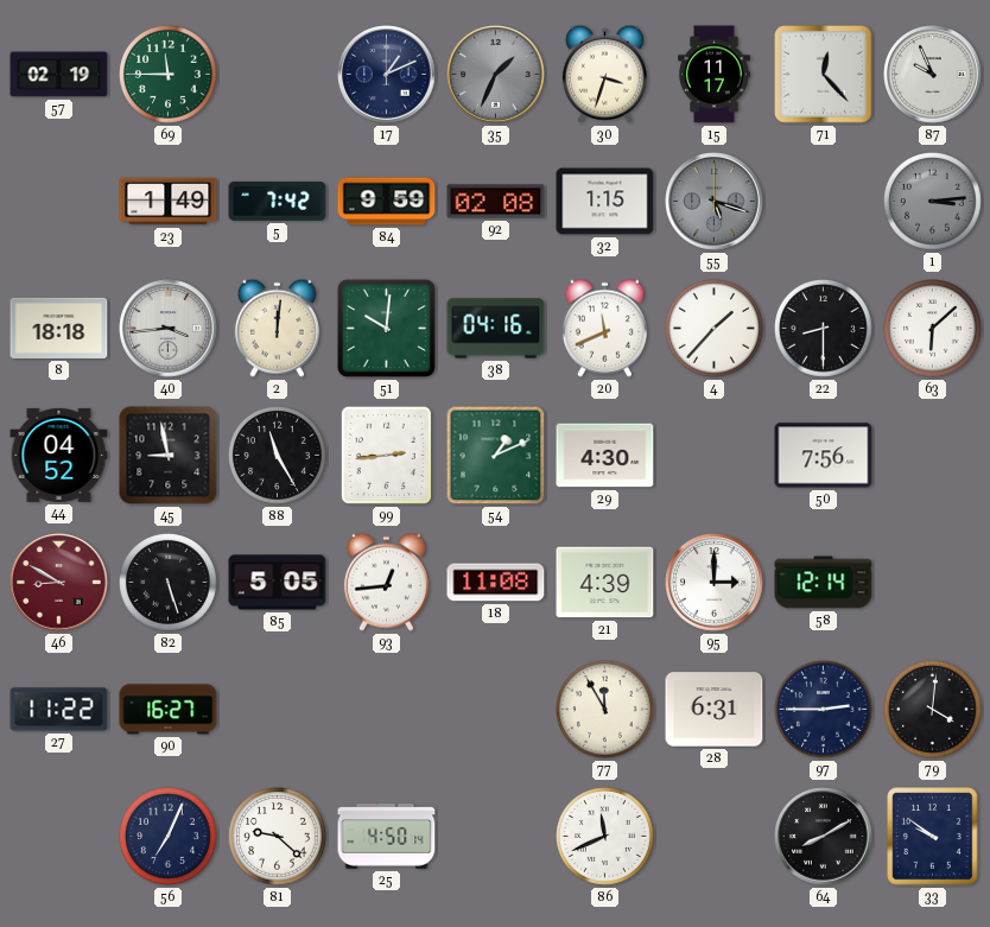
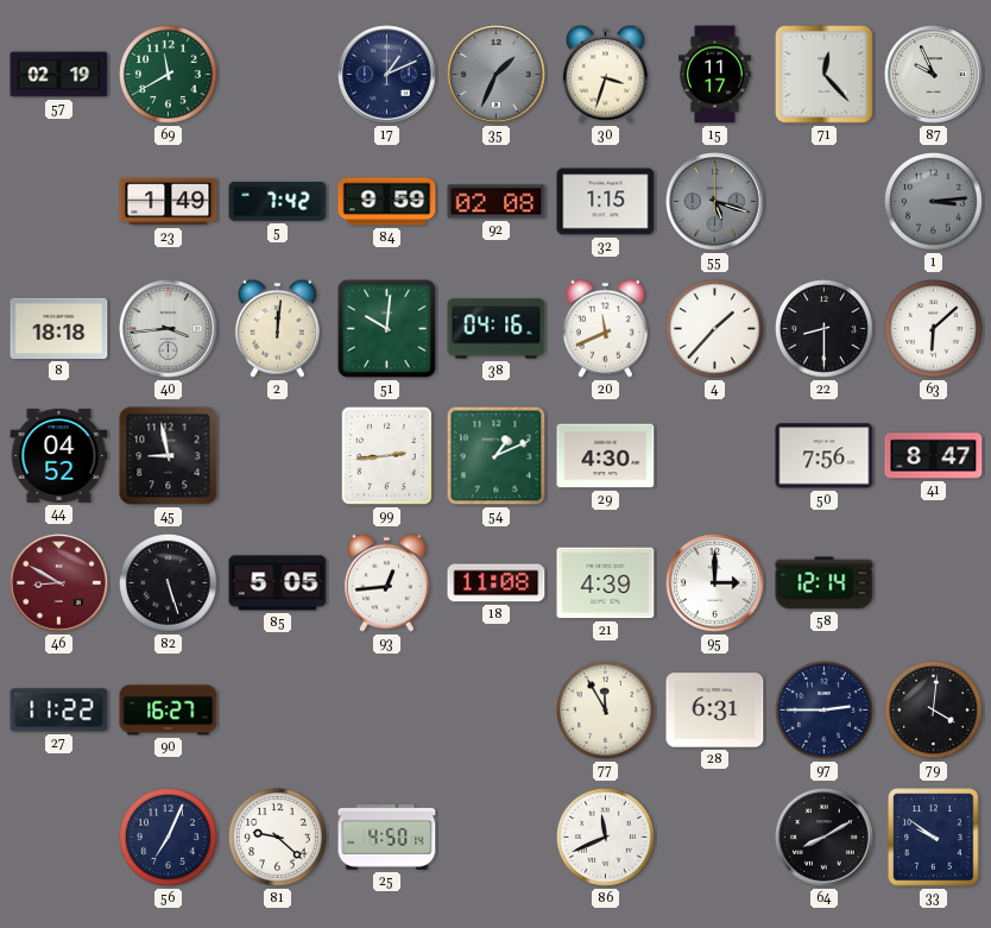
69: 11:45 -> 11:40
88: 11:25 -> none
41: none -> 8:47
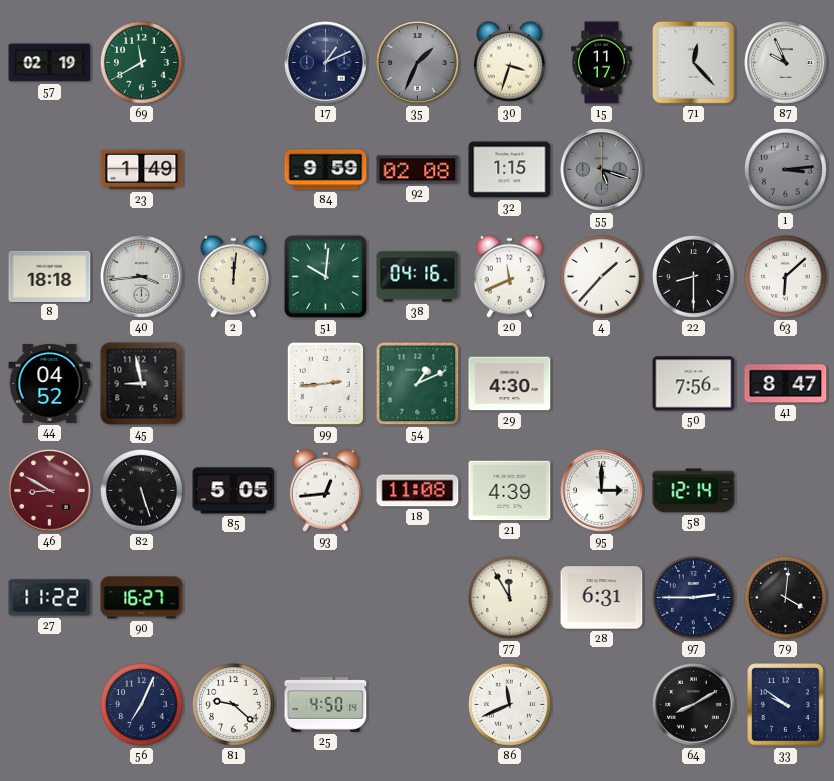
5: 7:42 -> none
